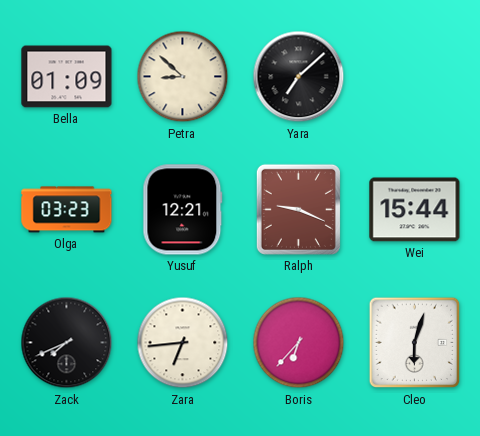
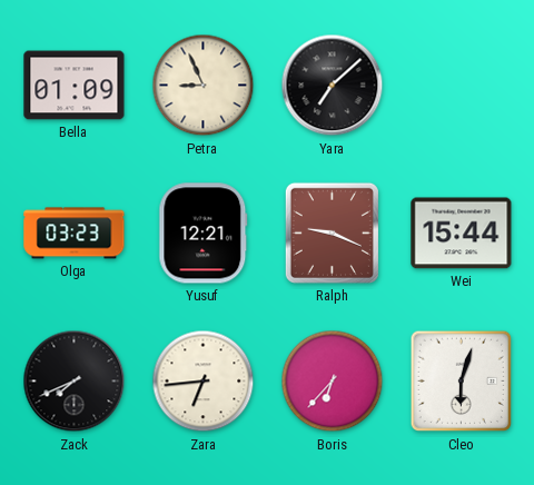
Petra: 8:52 -> 8:56
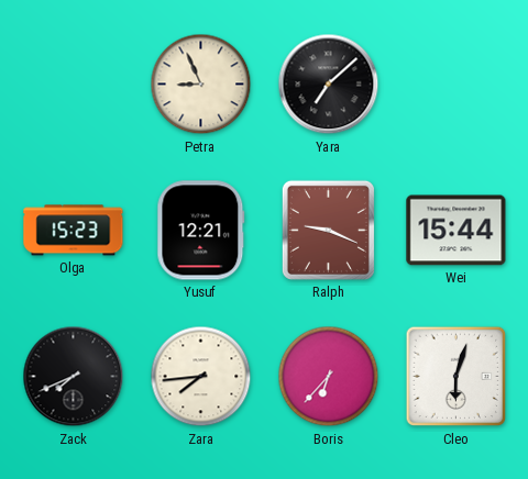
Bella: 01:09 -> none
Olga: 03:23 -> 15:23
Zara: 6:44 -> 7:44
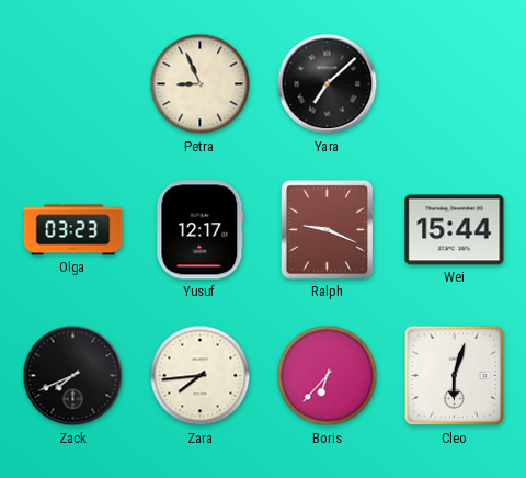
Olga: 15:23 -> 03:23
Yusuf: 12:21 -> 12:17
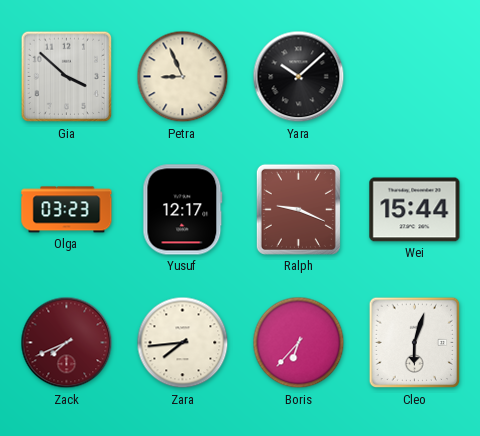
Gia: none -> 3:52
Yara: 7:08 -> 10:08
Zack dial: black -> burgundy
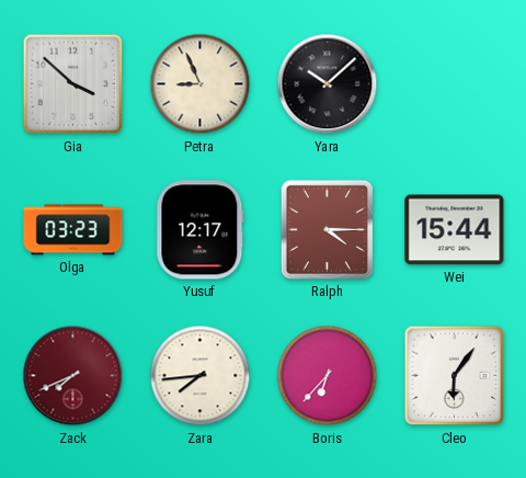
Ralph: 9:19 -> 4:15
Cleo: 6:03 -> 6:06
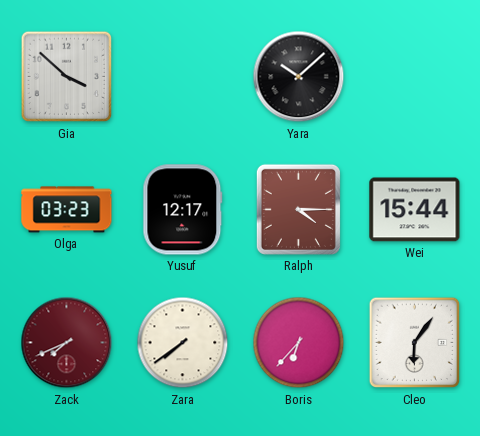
Petra: 8:56 -> none
Zara: 7:44 -> 7:39
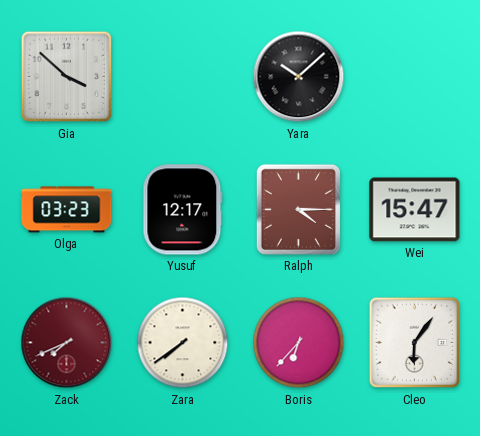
Wei: 15:44 -> 15:47
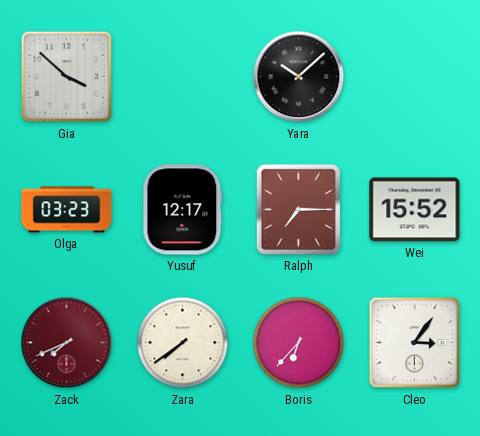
Ralph: 4:15 -> 7:15
Wei: 15:47 -> 15:52
Cleo: 6:06 -> 3:06
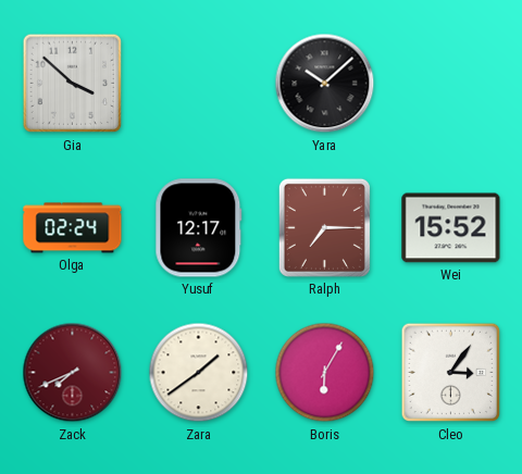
Olga: 03:23 -> 02:24
Zara: 7:39 -> 1:39
Boris: 6:37 -> 6:05
